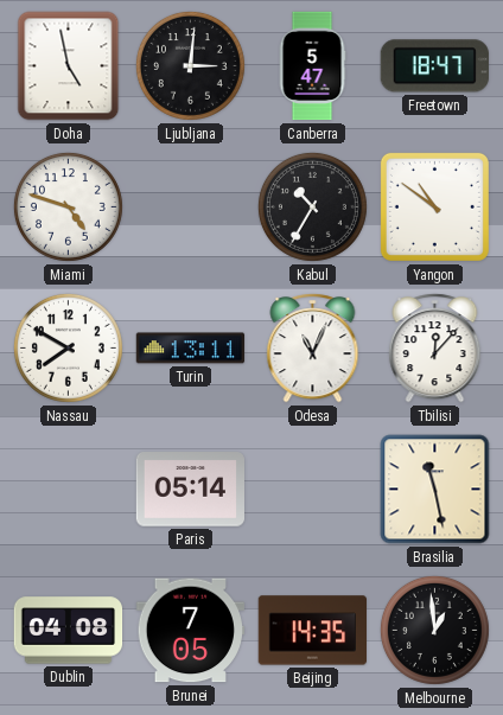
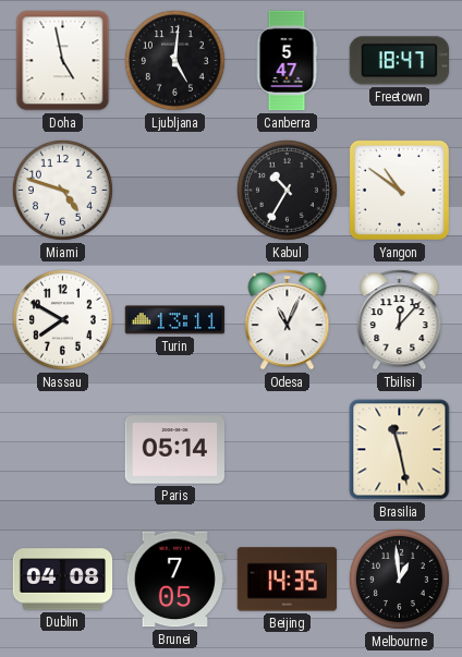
Ljubljana: 3:01 -> 5:01
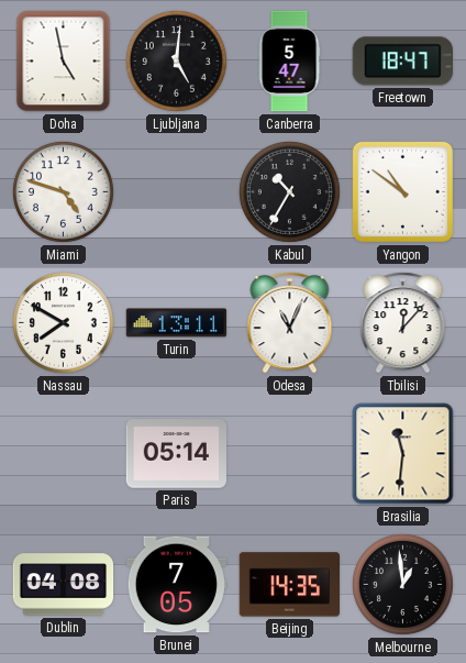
Brasilia: 11:28 -> 11:31
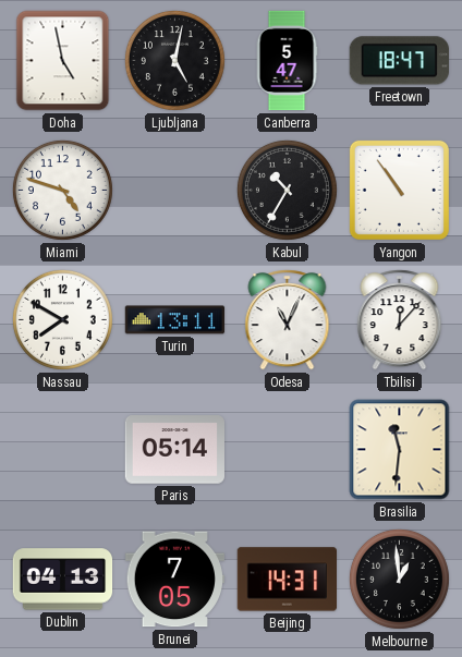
Ljubljana: 5:01 -> 5:02
Yangon: 10:51 -> 10:54
Dublin: 04:08 -> 04:13
Beijing: 14:35 -> 14:31
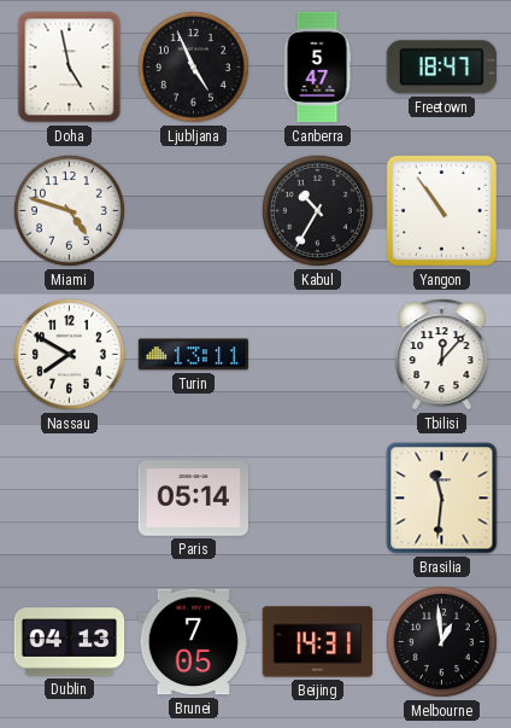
Ljubljana: 5:02 -> 4:56
Odesa: 11:04 -> none
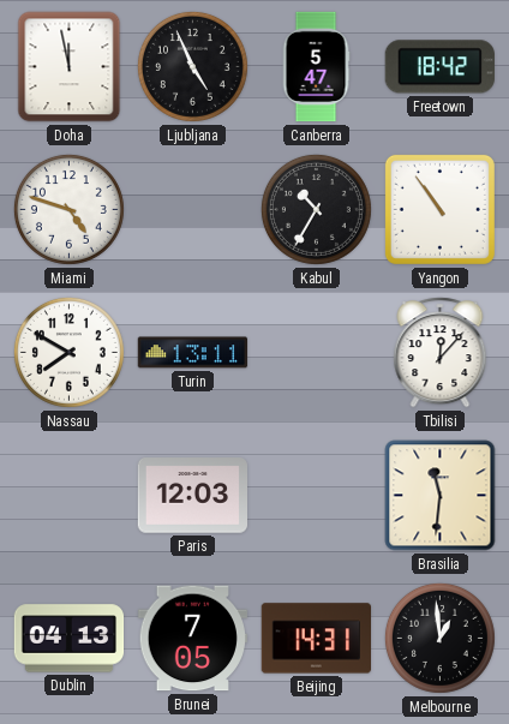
Doha: 4:58 -> 11:58
Freetown: 18:47 -> 18:42
Paris: 05:14 -> 12:03
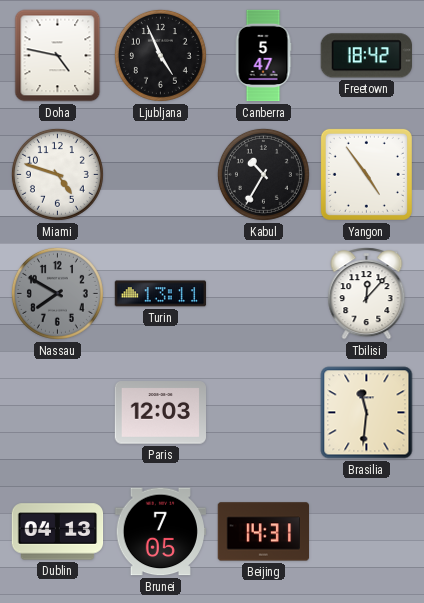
Doha: 11:58 -> 4:47
Yangon: 10:54 -> 4:54
Nassau dial: white -> grey
Melbourne: 12:59 -> none
